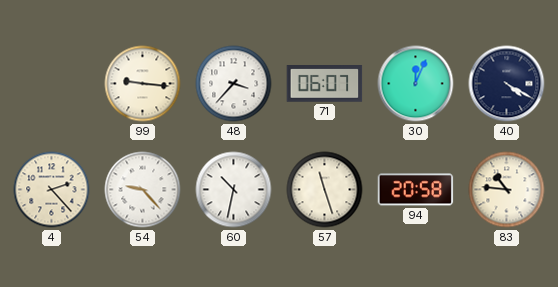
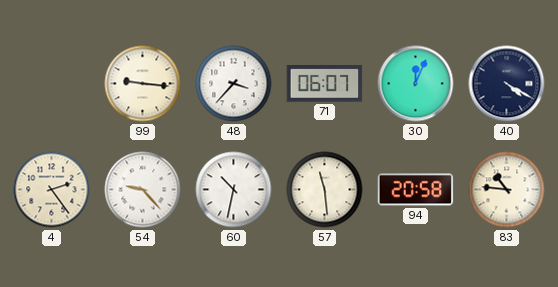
4: 2:23 -> 2:24
57: 11:27 -> 11:29
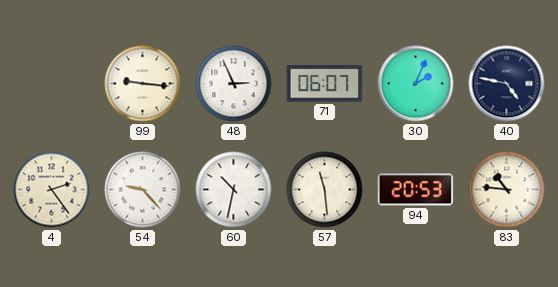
48: 3:37 -> 2:56
30: 12:04 -> 2:04
40: 4:20 -> 4:47
94: 20:58 -> 20:53
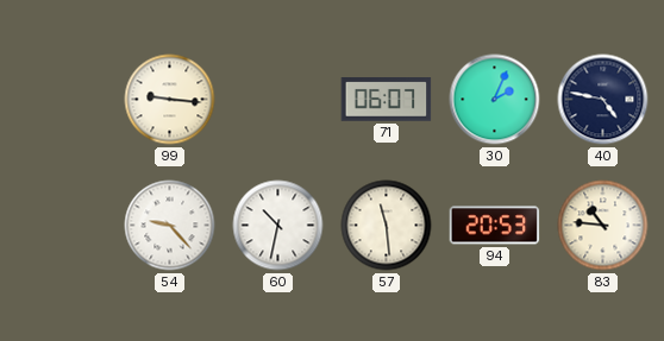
48: 2:56 -> none
4: 2:24 -> none
